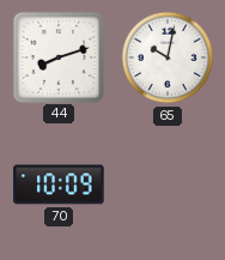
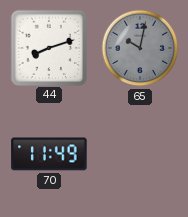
65 dial: white -> grey
70: 10:09 -> 11:49
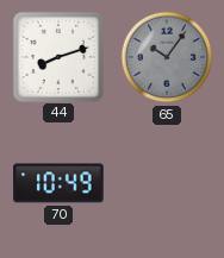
65: 10:02 -> 10:06
70: 11:49 -> 10:49
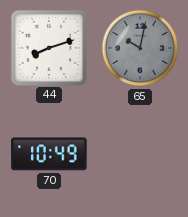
65: 10:06 -> 10:02
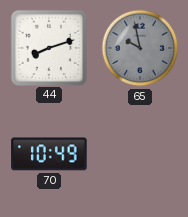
65: 10:02 -> 9:58
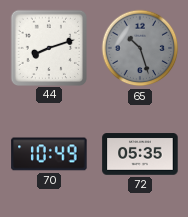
65: 9:58 -> 10:27
72: none -> 05:35
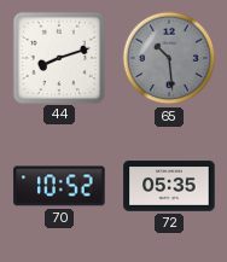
65: 10:27 -> 10:29
70: 10:49 -> 10:52
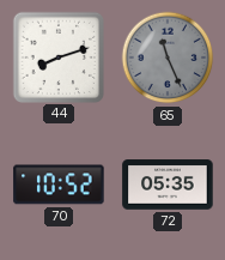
65: 10:29 -> 11:26
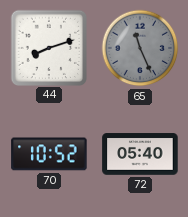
72: 05:35 -> 05:40
